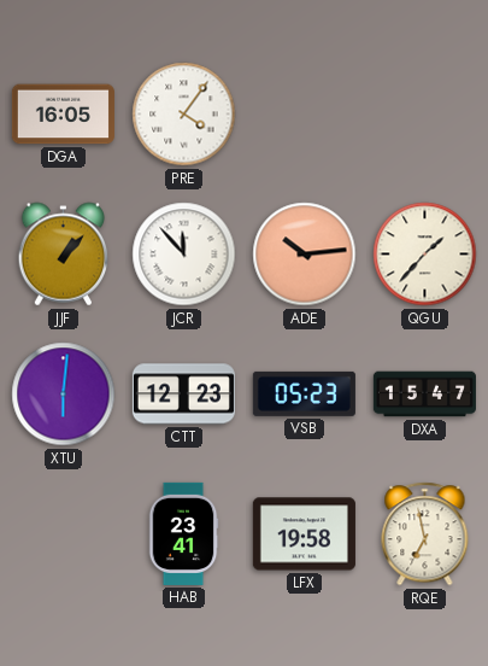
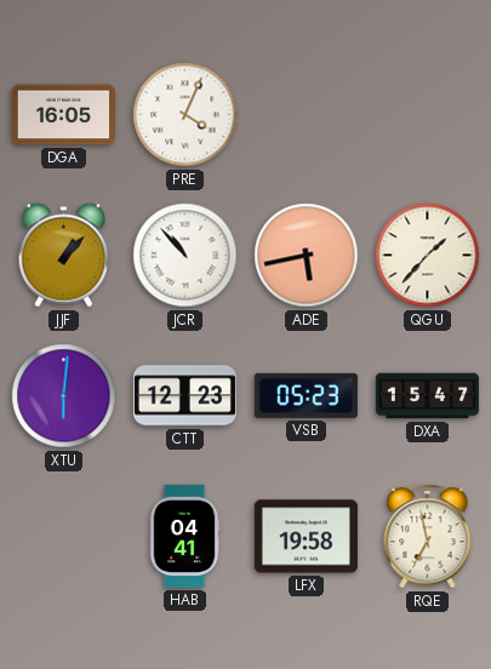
PRE: 4:06 -> 4:04
JCR: 11:53 -> 10:53
ADE: 10:14 -> 5:43
HAB: 23:41 -> 04:41
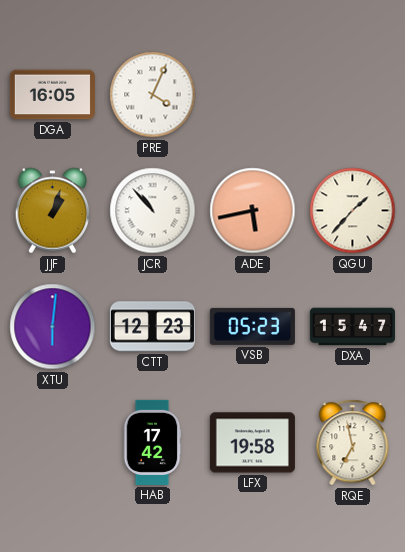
JJF: 1:07 -> 1:03
HAB: 04:41 -> 17:42
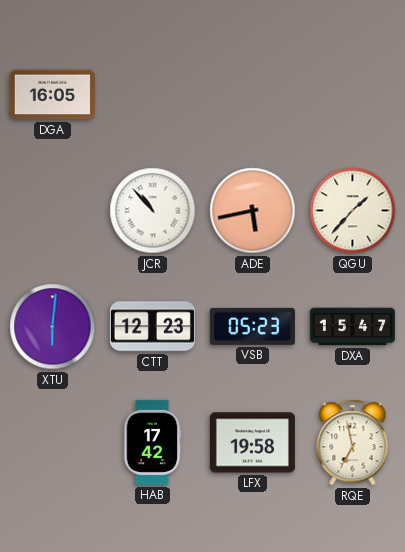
PRE: 4:04 -> none
JJF: 1:03 -> none
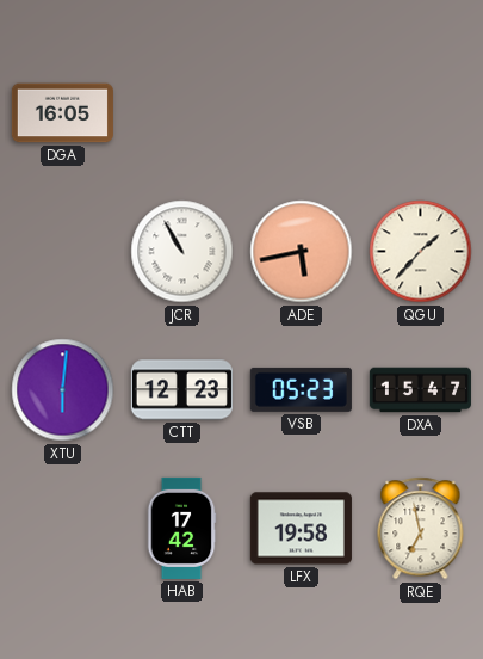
JCR: 10:53 -> 10:55
